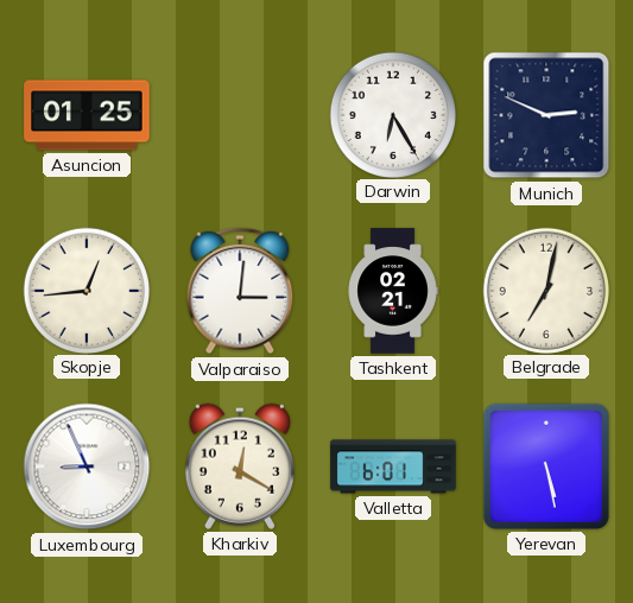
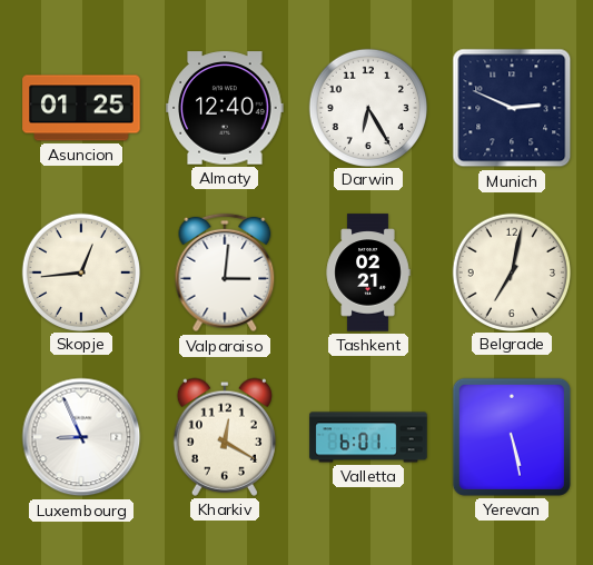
Almaty: none -> 12:40
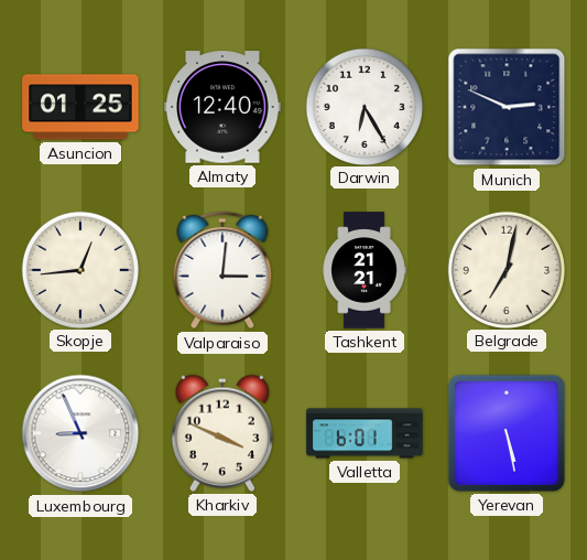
Tashkent: 02:21 -> 21:21
Kharkiv: 12:20 -> 3:49
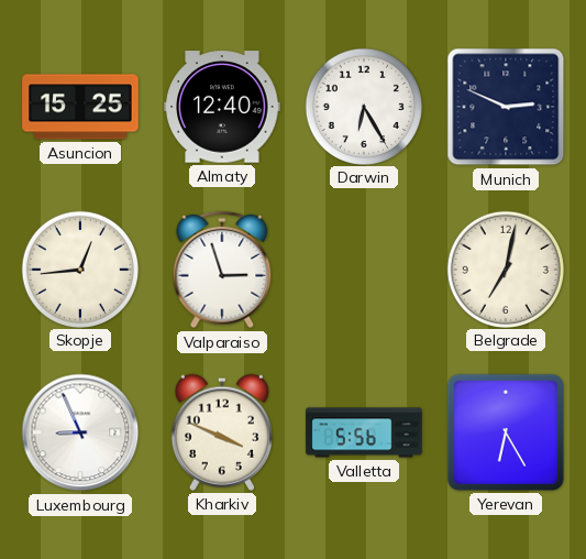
Asuncion: 01:25 -> 15:25
Valparaiso: 3:01 -> 2:57
Tashkent: 21:21 -> none
Valletta: 6:01 -> 5:56
Yerevan: 5:28 -> 6:25
